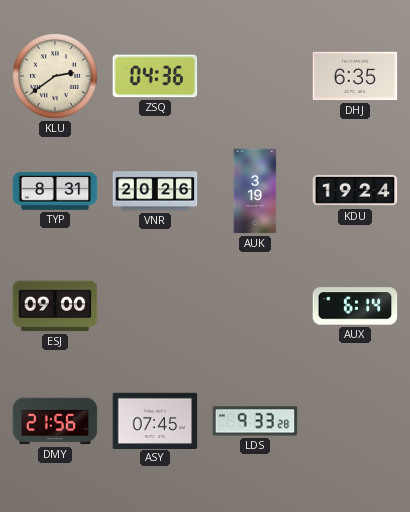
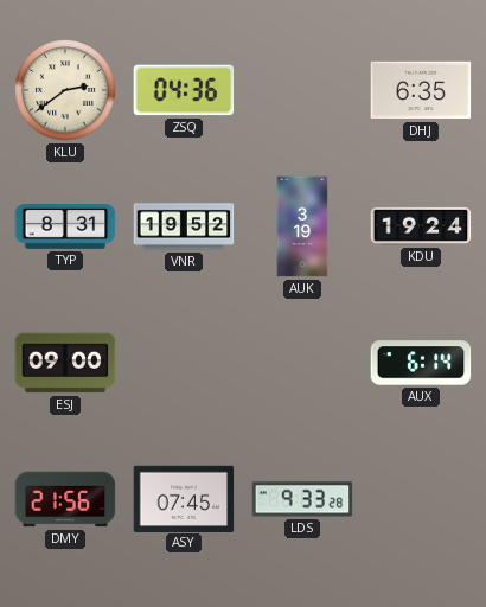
VNR: 20:26 -> 19:52
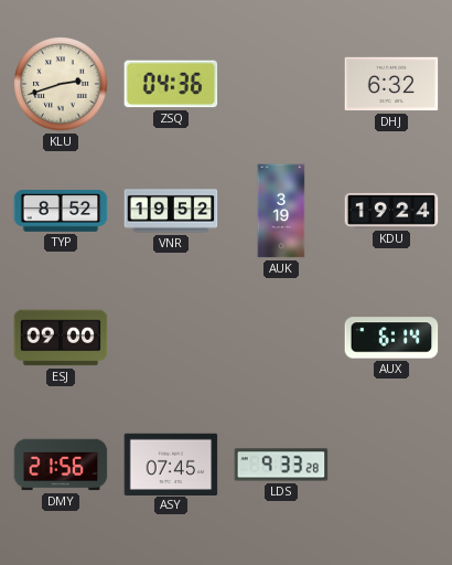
KLU: 2:39 -> 2:42
DHJ: 6:35 -> 6:32
TYP: 8:31 -> 8:52
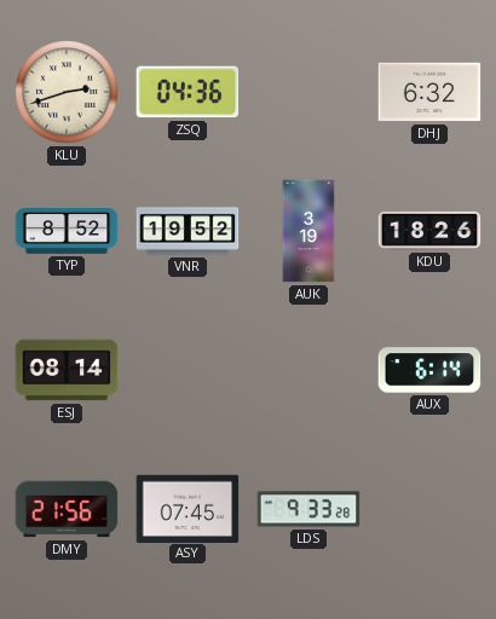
KDU: 19:24 -> 18:26
ESJ: 09:00 -> 08:14
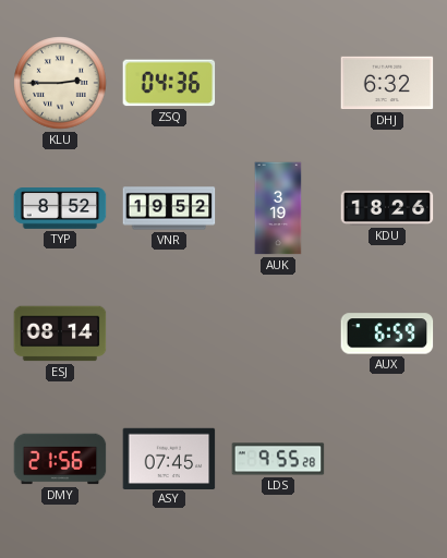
KLU: 2:42 -> 2:45
AUX: 6:14 -> 6:59
LDS: 9:33 -> 9:55
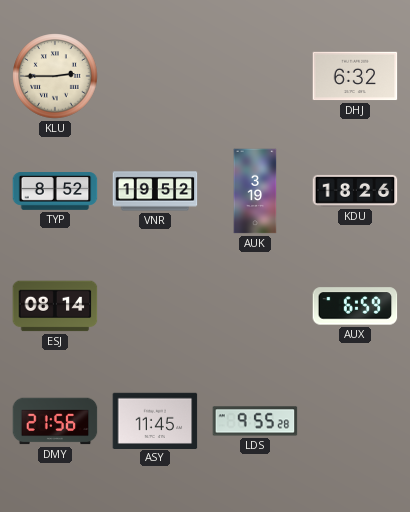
ZSQ: 04:36 -> none
ASY: 07:45 -> 11:45
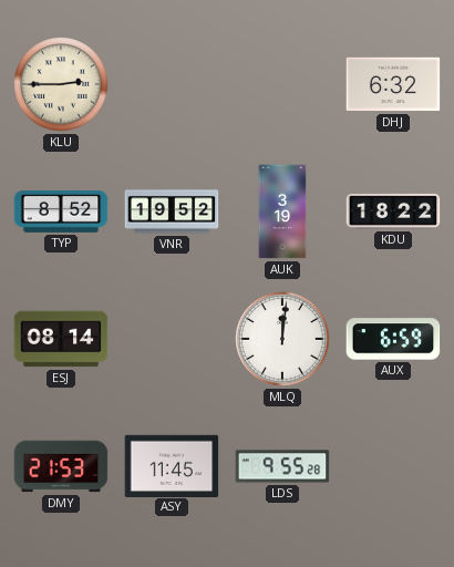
KDU: 18:26 -> 18:22
MLQ: none -> 12:01
DMY: 21:56 -> 21:53
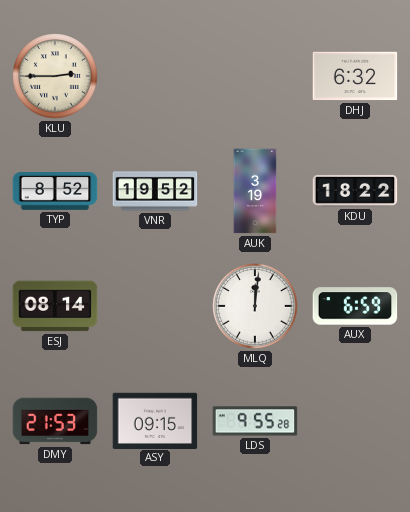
ASY: 11:45 -> 09:15
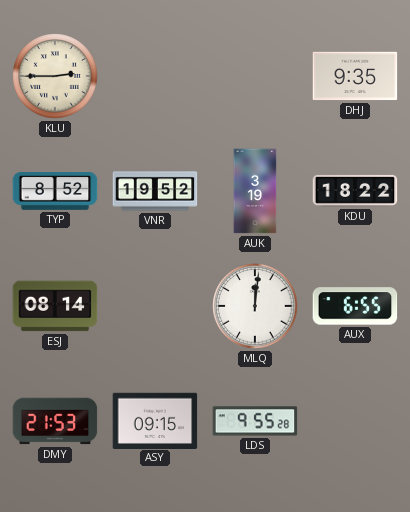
DHJ: 6:32 -> 9:35
AUX: 6:59 -> 6:55
